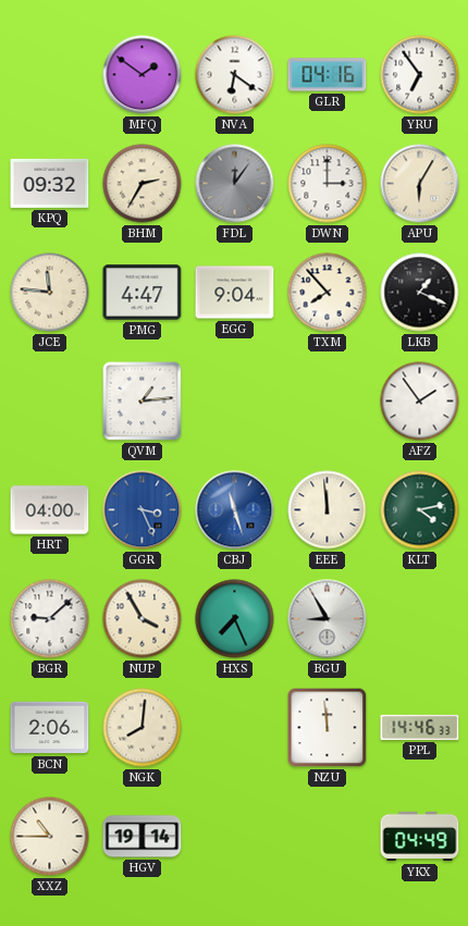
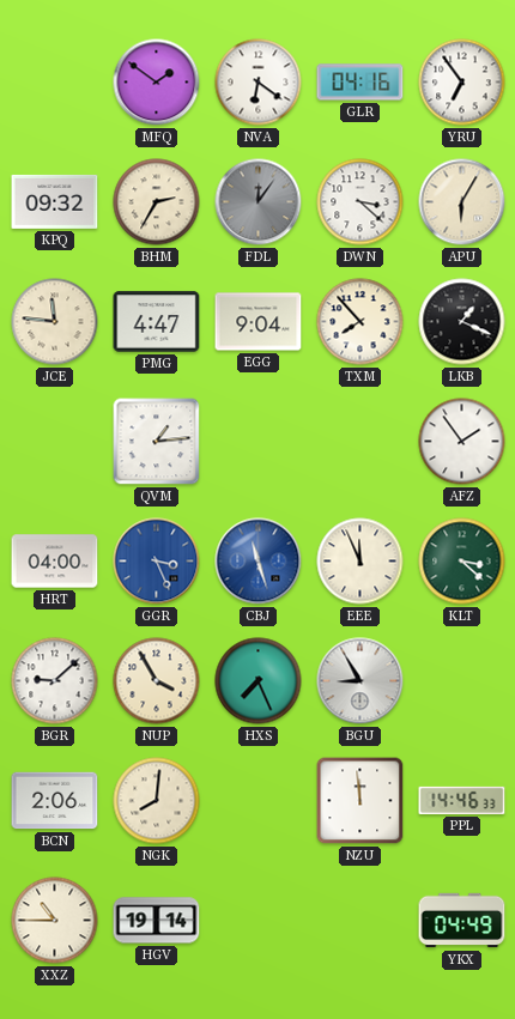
DWN: 3:00 -> 3:22
EEE: 11:59 -> 11:56
KLT: 4:13 -> 3:22
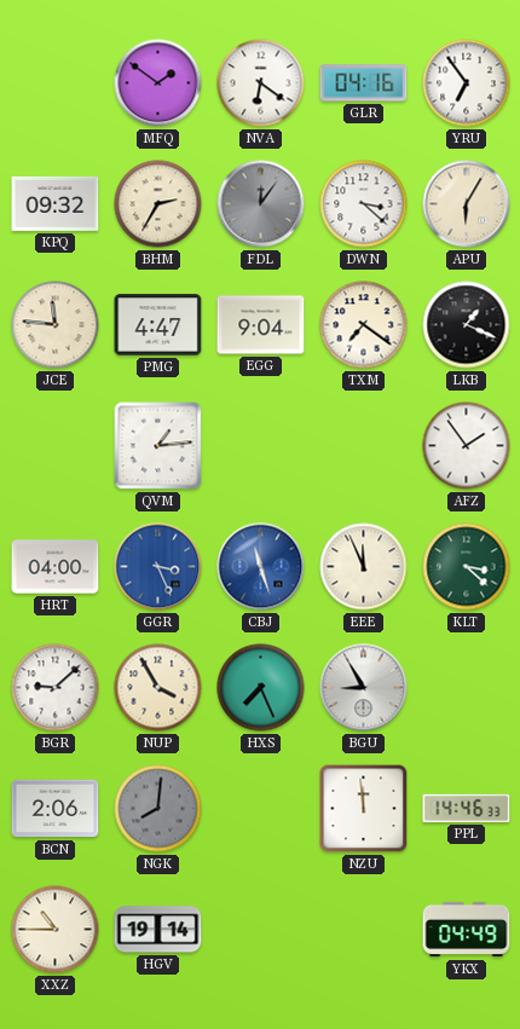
TXM: 7:53 -> 7:21
NGK dial: cream -> grey
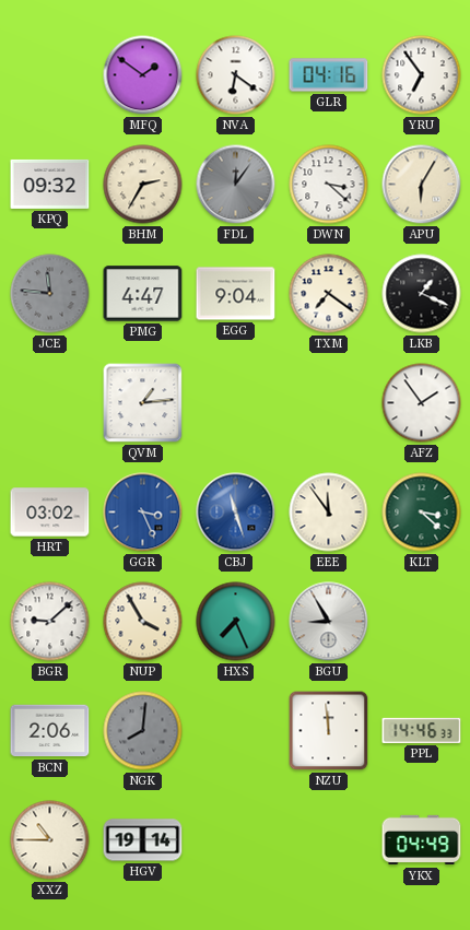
JCE dial: cream -> grey
HRT: 04:00 -> 03:02
EEE: 11:56 -> 11:54
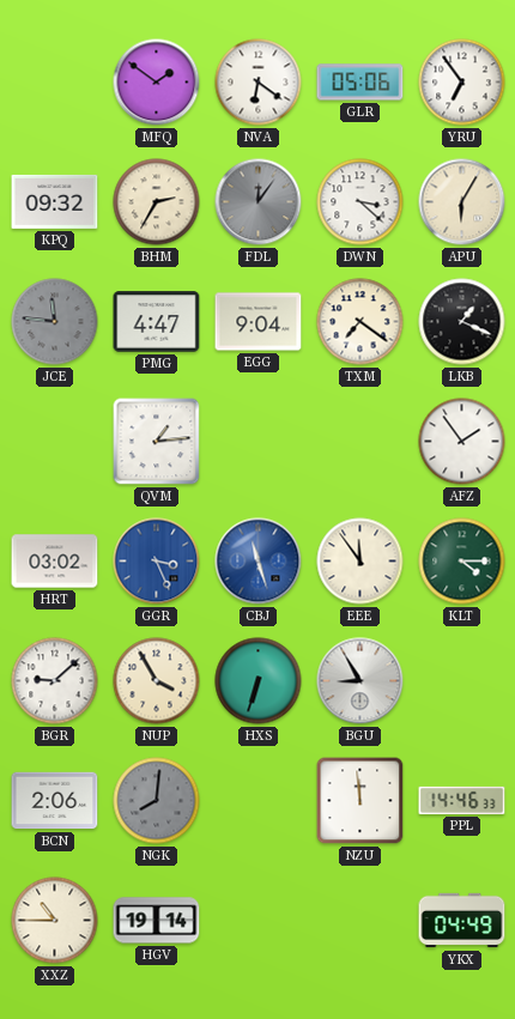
GLR: 04:16 -> 05:06
KLT: 3:22 -> 4:15
HXS: 7:26 -> 6:33
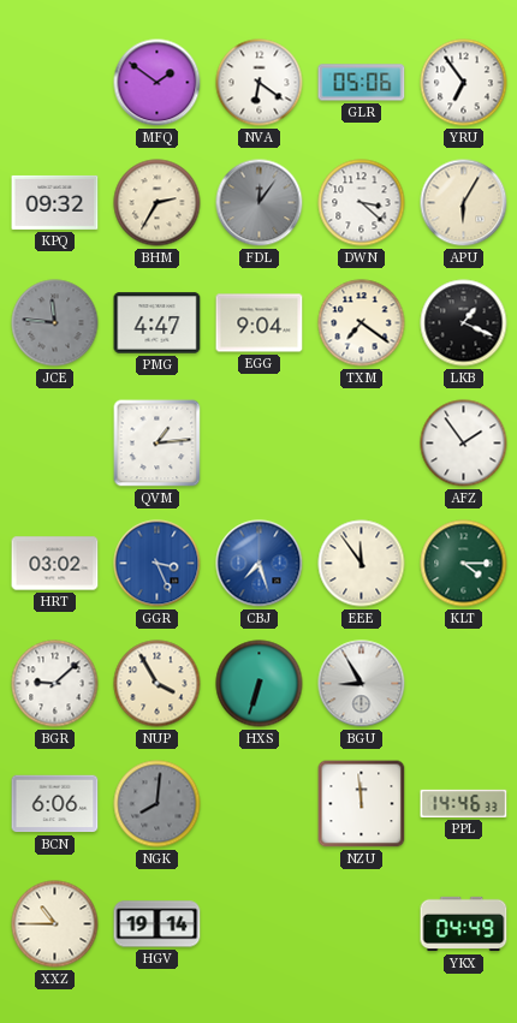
CBJ: 11:27 -> 7:27
BCN: 2:06 -> 6:06
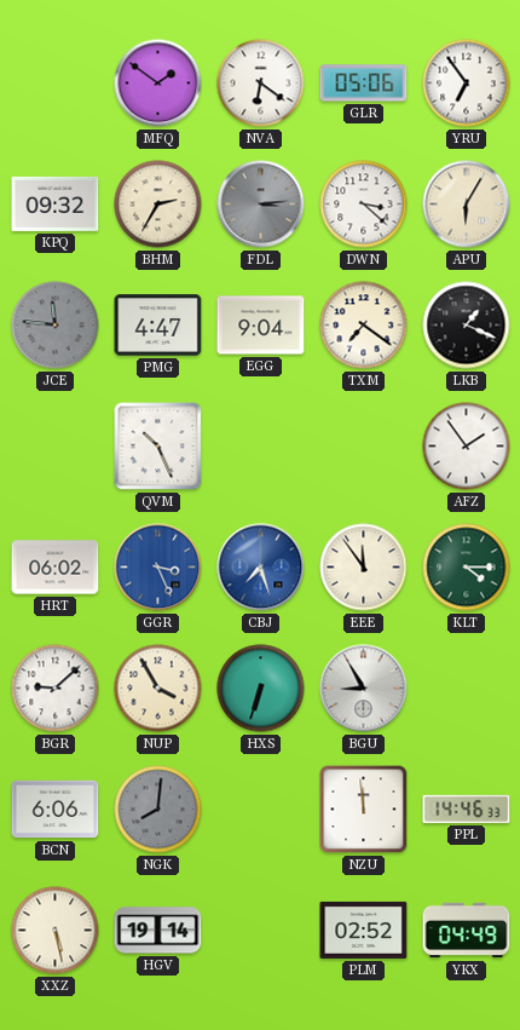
FDL: 12:06 -> 3:14
QVM: 1:14 -> 10:26
HRT: 03:02 -> 06:02
XXZ: 10:45 -> 5:28
PLM: none -> 02:52
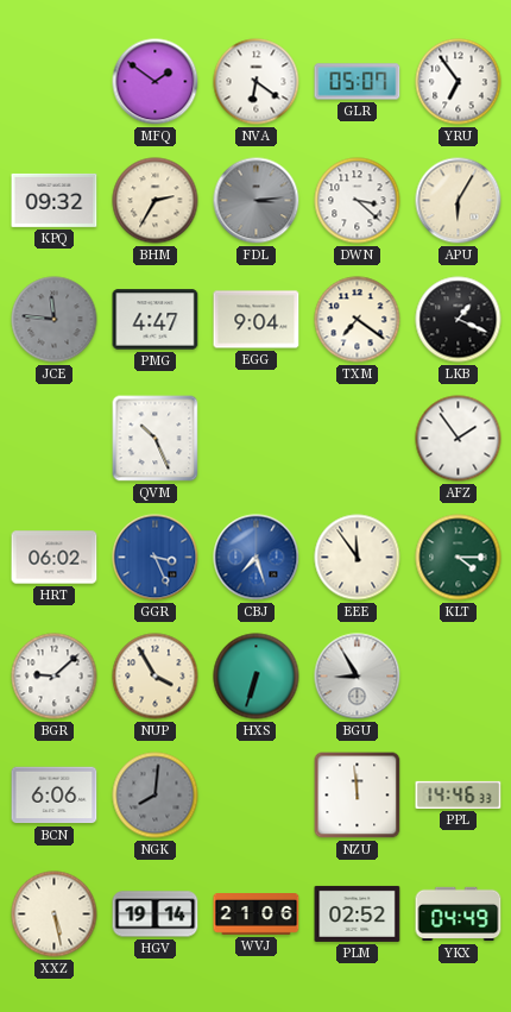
GLR: 05:06 -> 05:07
WVJ: none -> 21:06
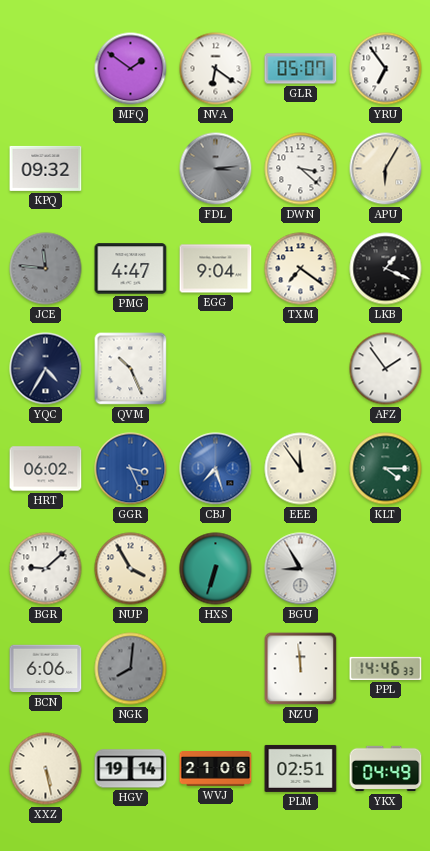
BHM: 2:35 -> none
YQC: none -> 4:35
PLM: 02:52 -> 02:51
